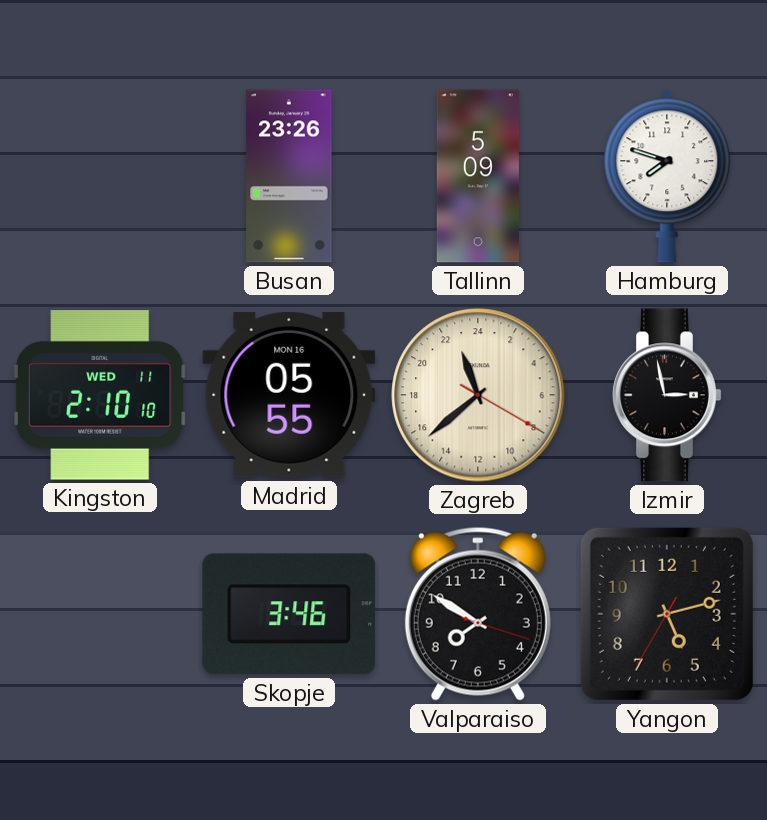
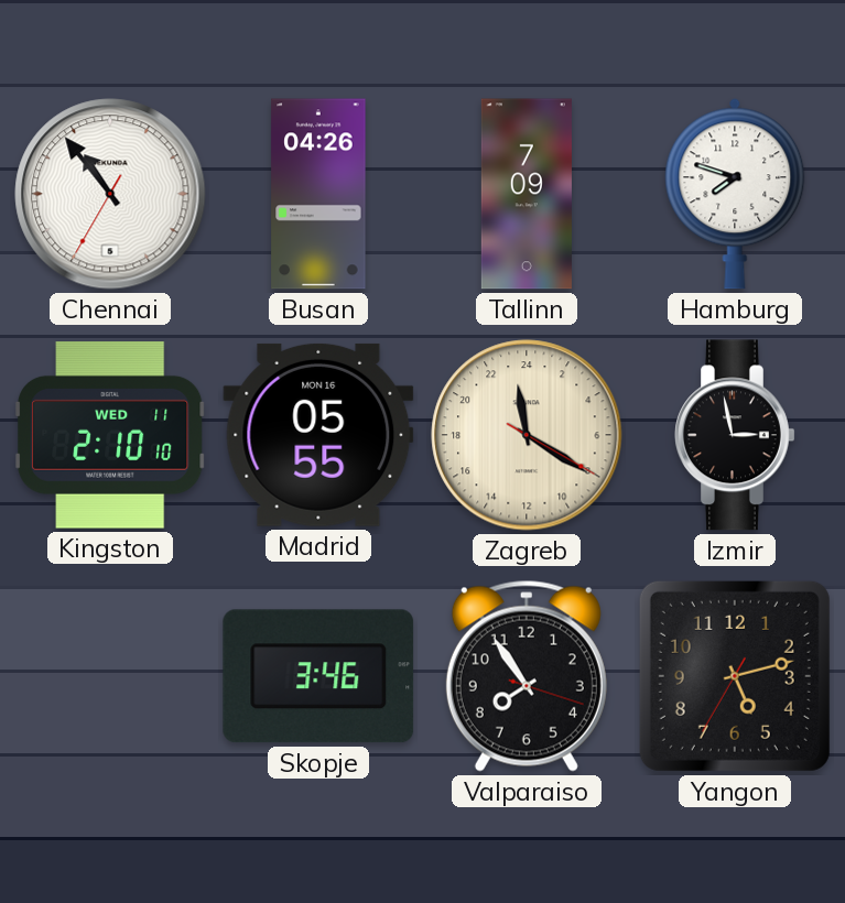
Chennai: none -> 10:53
Busan: 23:26 -> 04:26
Tallinn: 5:09 -> 7:09
Zagreb: 22:38 -> 23:20
Valparaiso: 7:50 -> 7:54
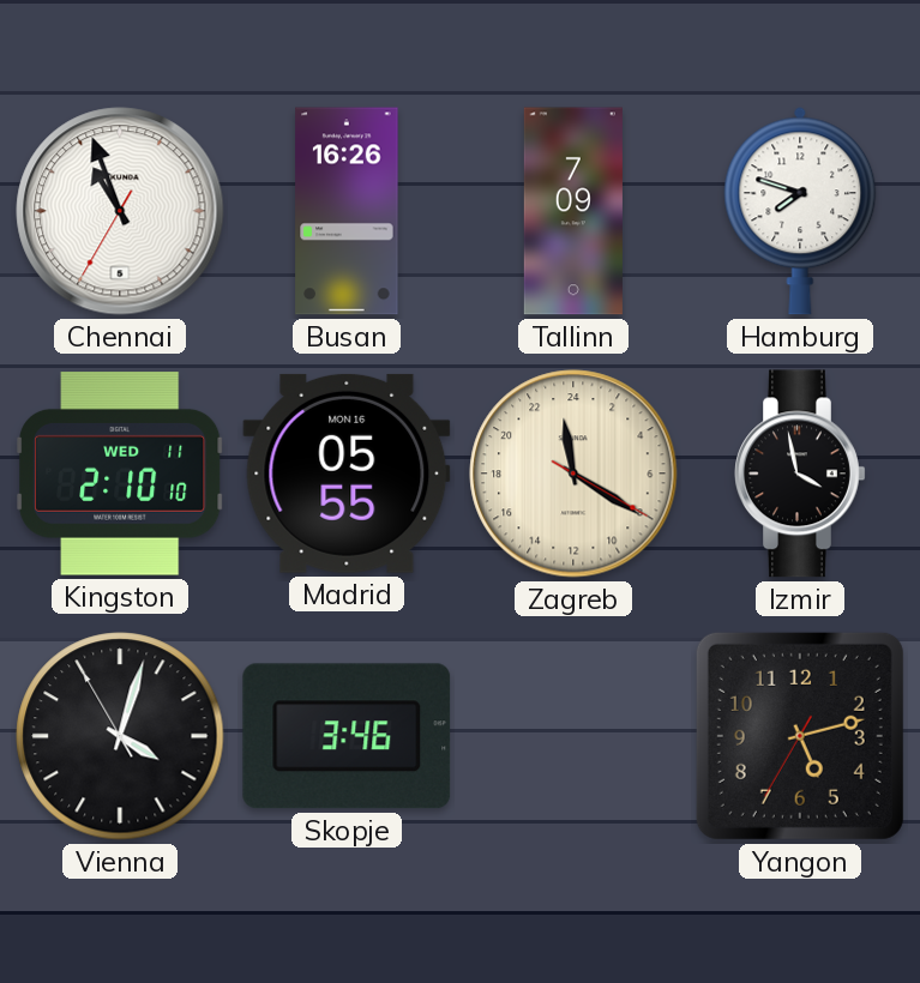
Chennai: 10:53 -> 10:56
Busan: 04:26 -> 16:26
Izmir: 2:58 -> 3:58
Vienna: none -> 4:02
Valparaiso: 7:54 -> none
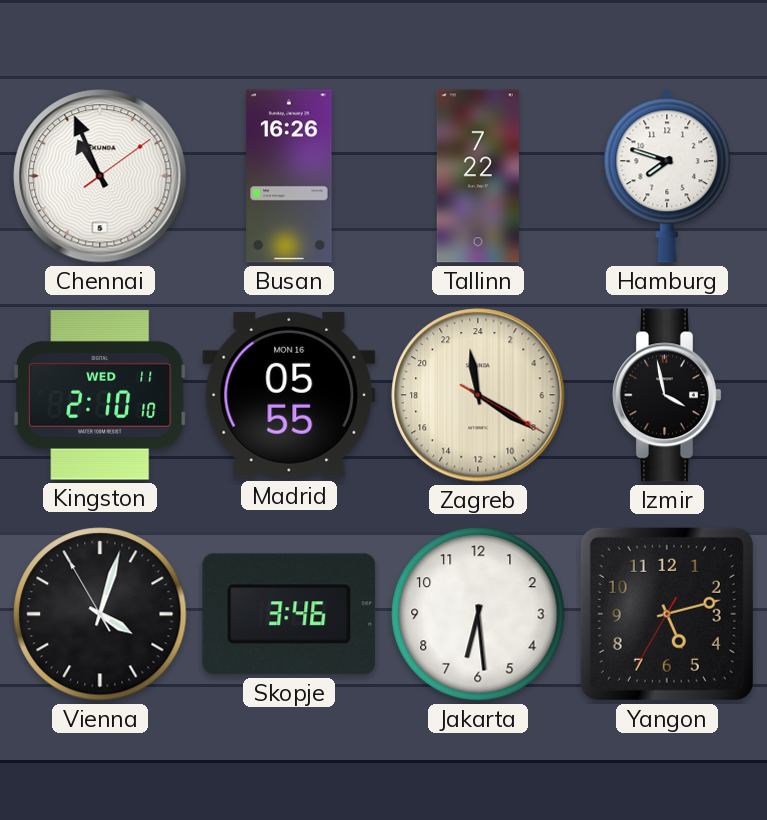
Chennai: 10:56:35 -> 10:56:09
Tallinn: 7:09 -> 7:22
Jakarta: none -> 6:29
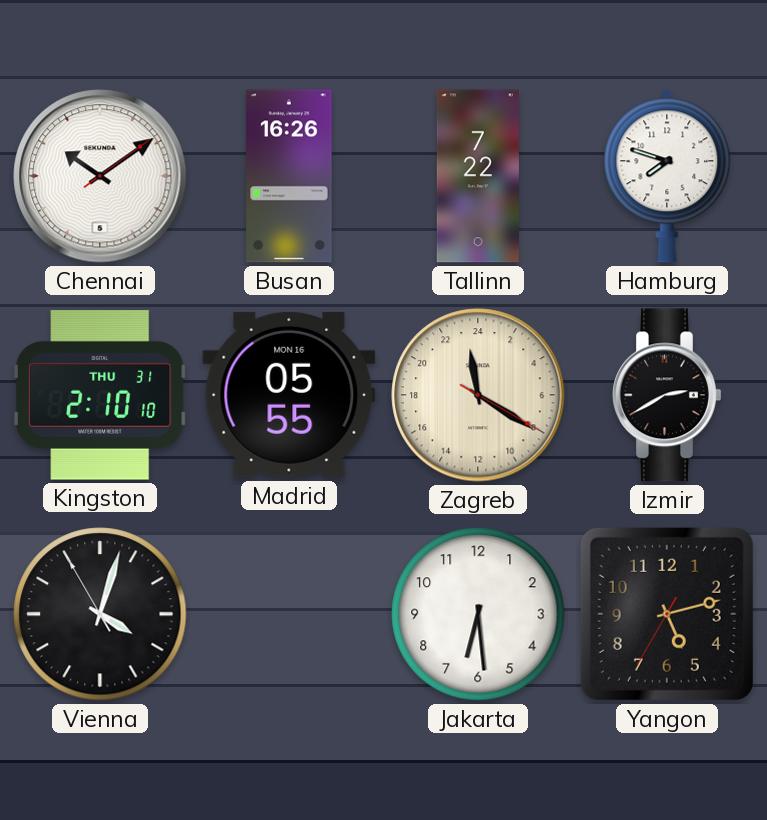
Chennai: 10:56 -> 10:09
Kingston date: WED 11 -> THU 31
Izmir: 3:58 -> 2:40
Skopje: 3:46 -> none
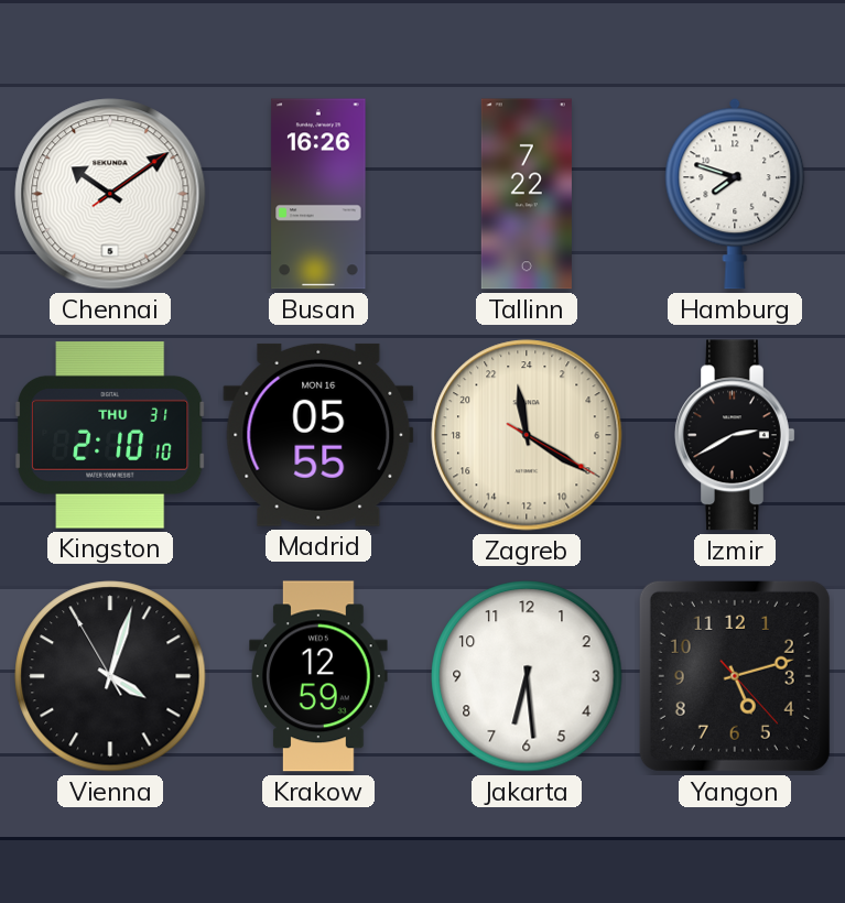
Krakow: none -> 12:59
Yangon: 5:12:35 -> 5:12:23
